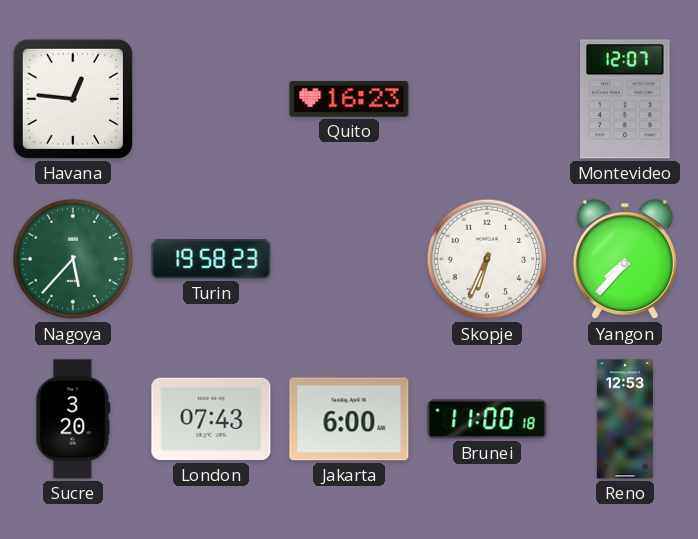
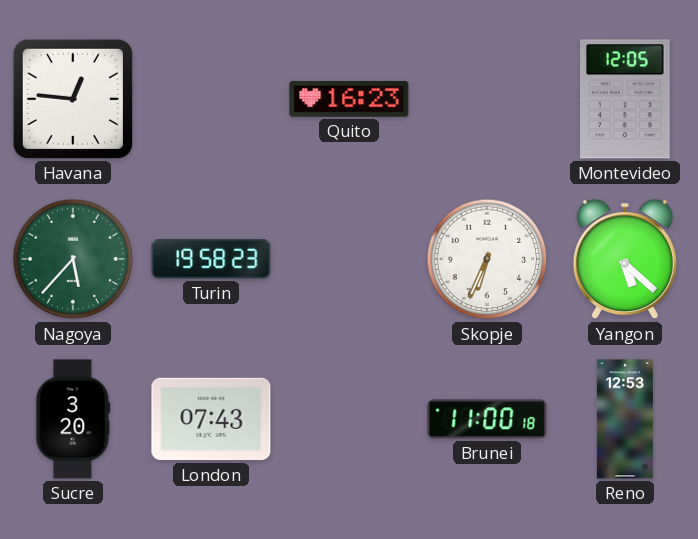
Montevideo: 12:07 -> 12:05
Yangon: 7:37 -> 5:22
Jakarta: 6:00 -> none
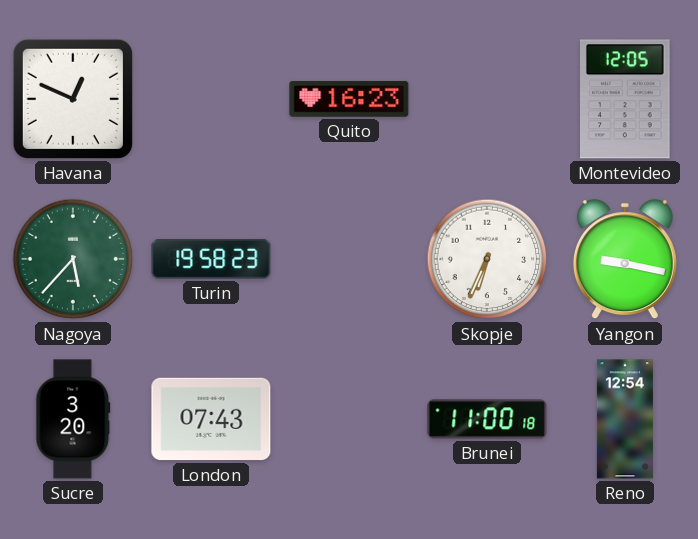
Havana: 12:46 -> 12:49
Yangon: 5:22 -> 9:17
Reno: 12:53 -> 12:54
